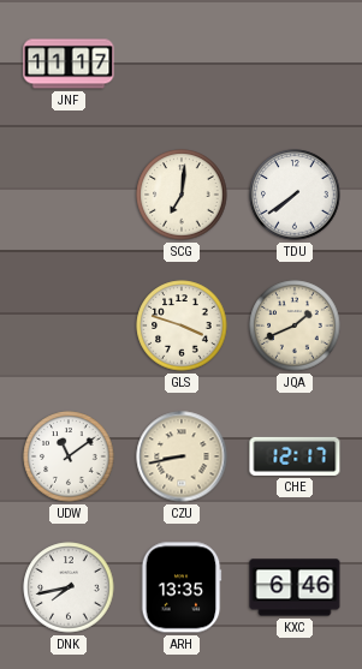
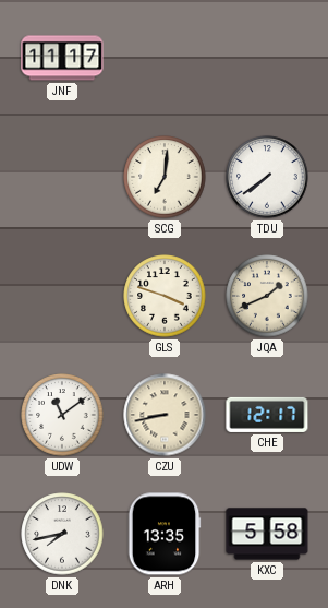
KXC: 6:46 -> 5:58
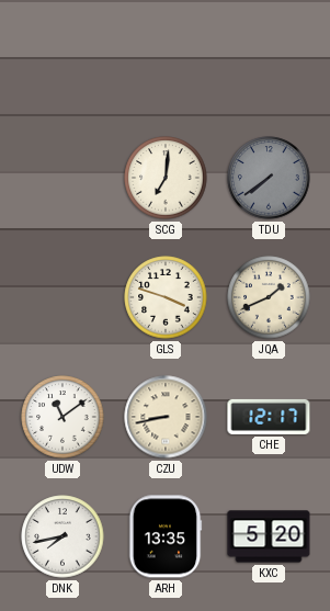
JNF: 11:17 -> none
TDU dial: white -> grey
KXC: 5:58 -> 5:20
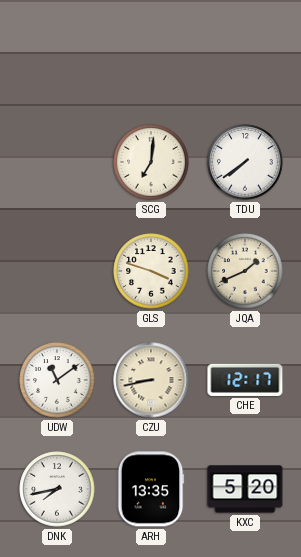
TDU dial: grey -> white
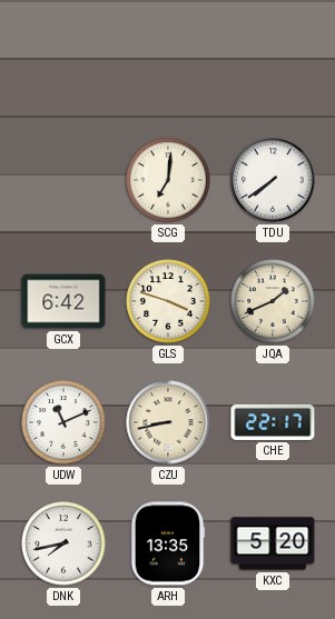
GCX: none -> 6:42
UDW: 11:09 -> 11:11
CHE: 12:17 -> 22:17
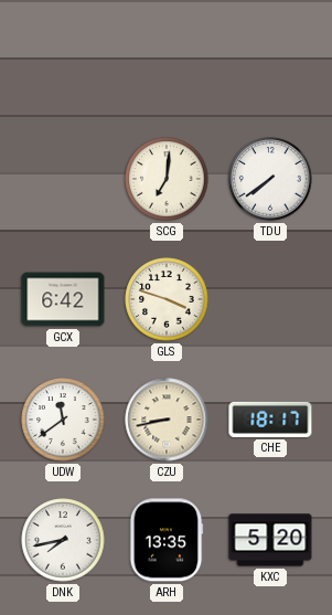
JQA: 1:41 -> none
UDW: 11:11 -> 11:39
CHE: 22:17 -> 18:17
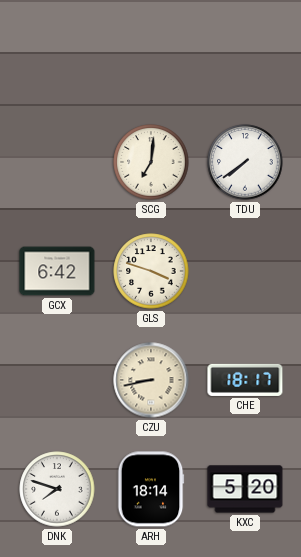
UDW: 11:39 -> none
DNK: 7:43 -> 7:48
ARH: 13:35 -> 18:14
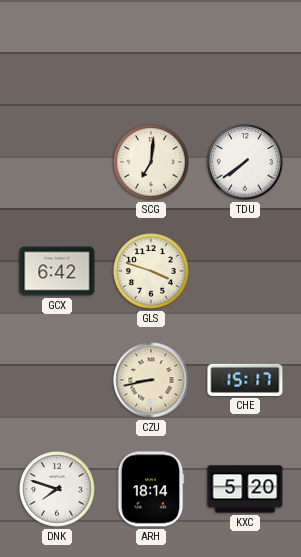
CHE: 18:17 -> 15:17
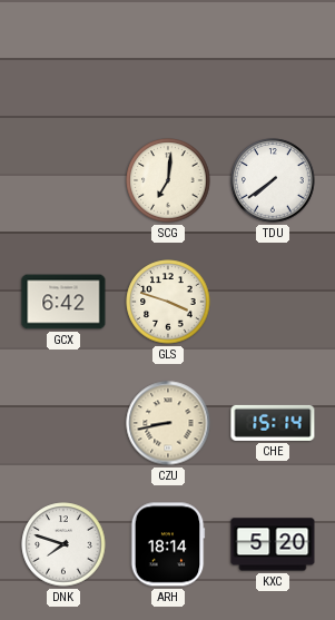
CHE: 15:17 -> 15:14
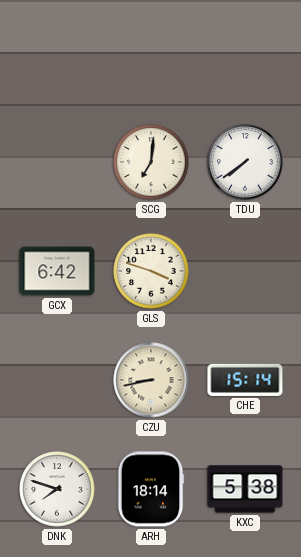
KXC: 5:20 -> 5:38
